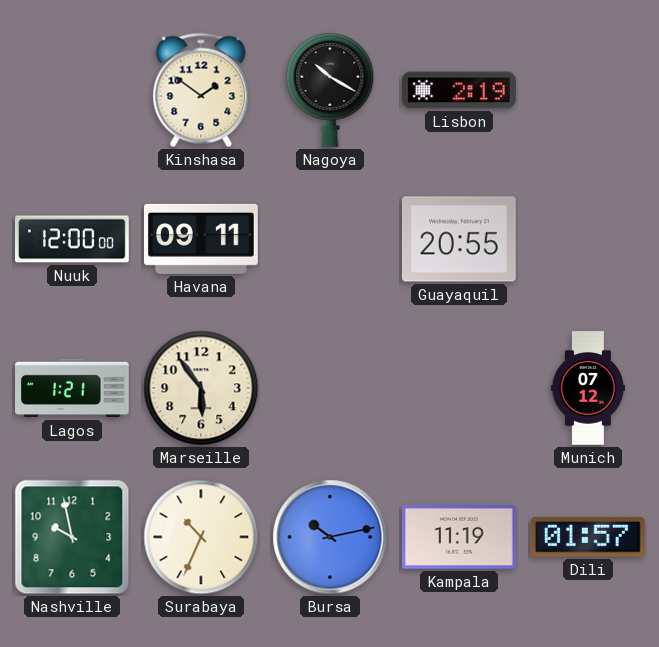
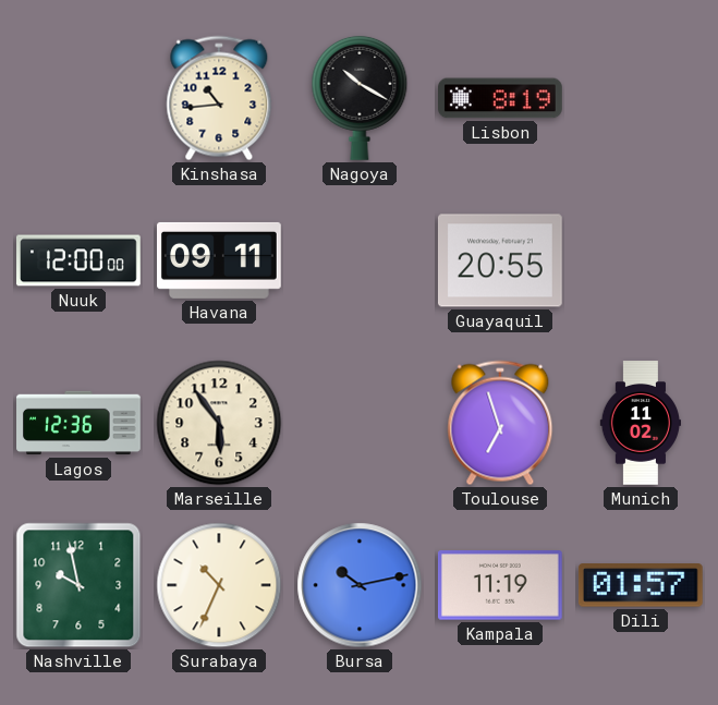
Kinshasa: 1:51 -> 10:44
Lisbon: 2:19 -> 8:19
Lagos: 1:21 -> 12:36
Toulouse: none -> 6:57
Munich: 07:12 -> 11:02
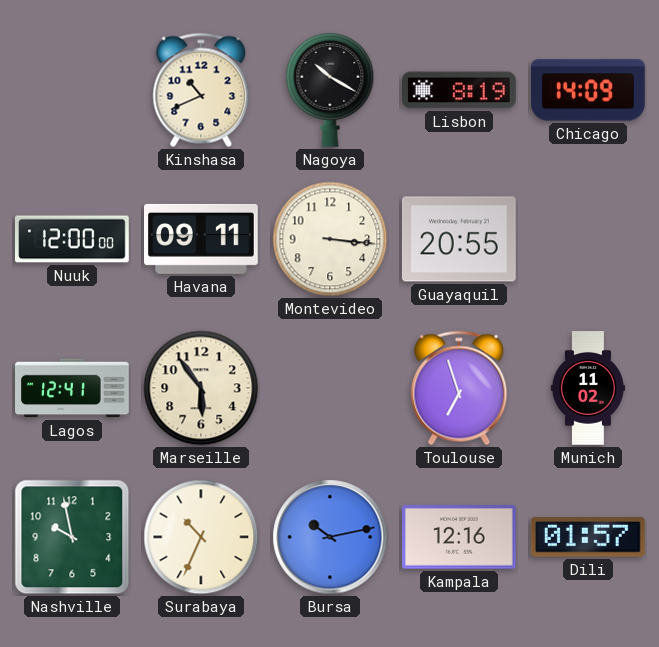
Kinshasa: 10:44 -> 10:41
Chicago: none -> 14:09
Montevideo: none -> 3:16
Lagos: 12:36 -> 12:41
Kampala: 11:19 -> 12:16
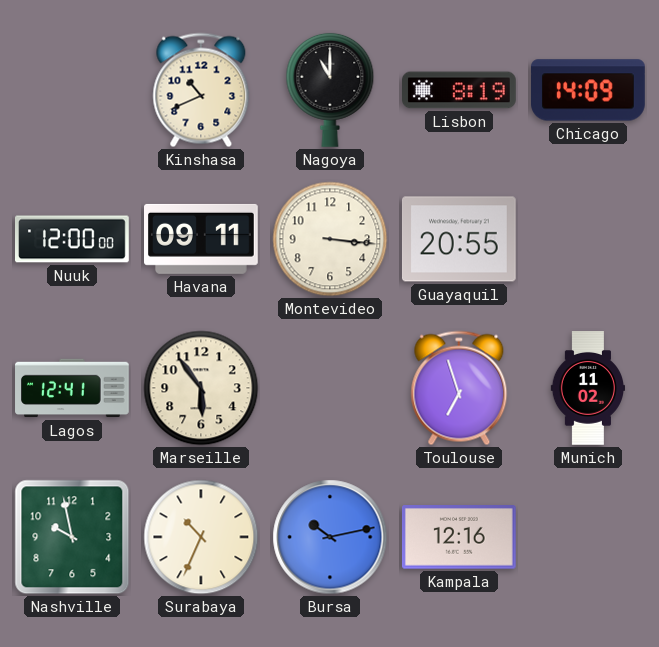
Nagoya: 10:20 -> 11:00
Dili: 01:57 -> none
